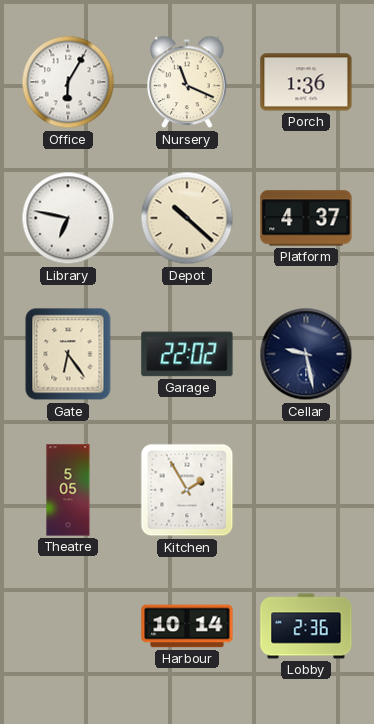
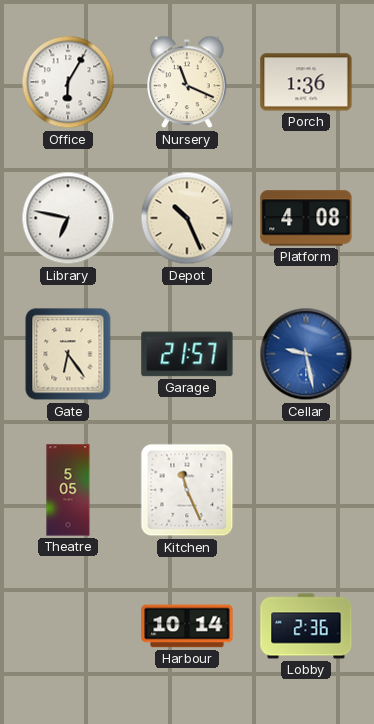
Depot: 10:22 -> 10:26
Platform: 4:37 -> 4:08
Garage: 22:02 -> 21:57
Cellar dial: navy -> blue
Kitchen: 1:55 -> 11:26
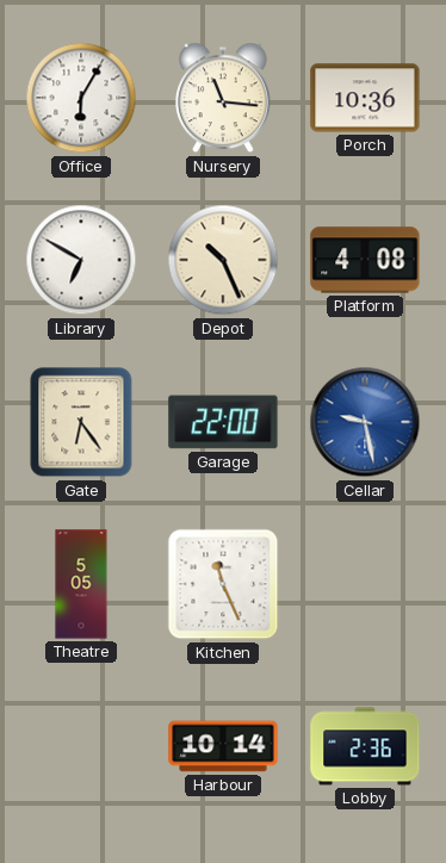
Nursery: 11:19 -> 11:16
Porch: 1:36 -> 10:36
Library: 6:47 -> 6:50
Garage: 21:57 -> 22:00
